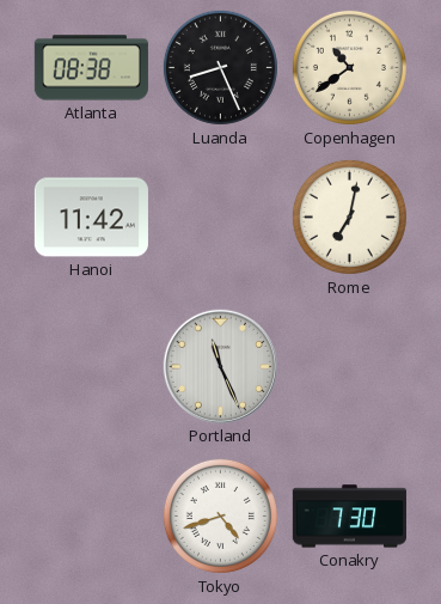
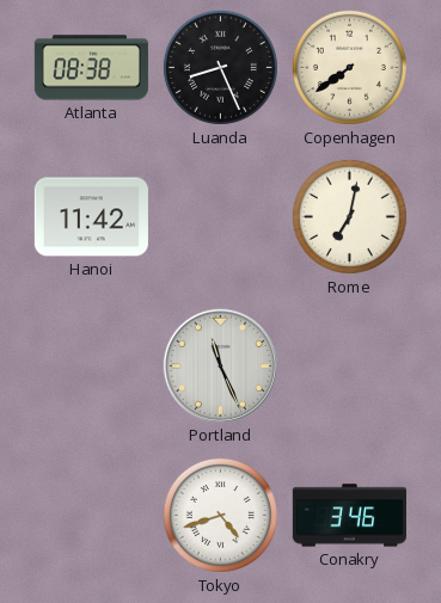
Copenhagen: 10:39 -> 7:39
Conakry: 7:30 -> 3:46
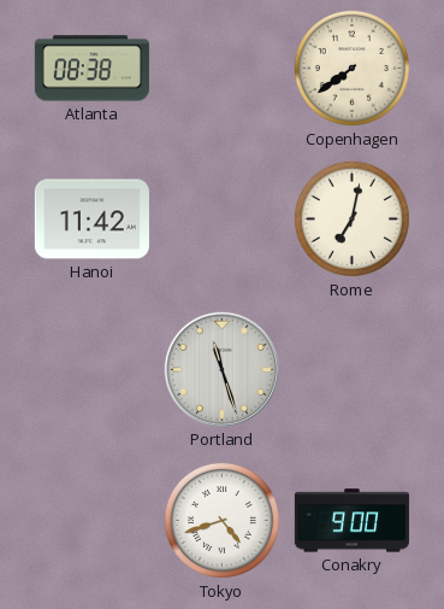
Luanda: 8:26 -> none
Portland: 11:26 -> 11:27
Conakry: 3:46 -> 9:00
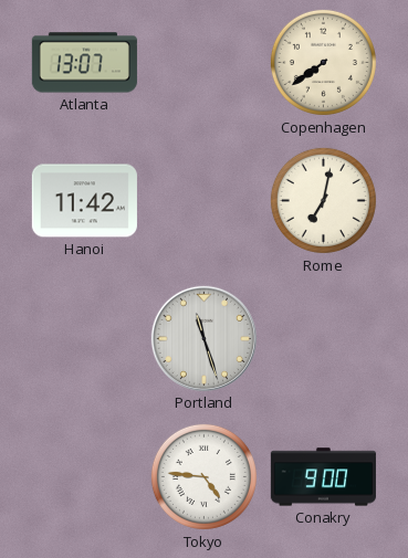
Atlanta: 08:38 -> 13:07
Tokyo: 4:42 -> 4:46
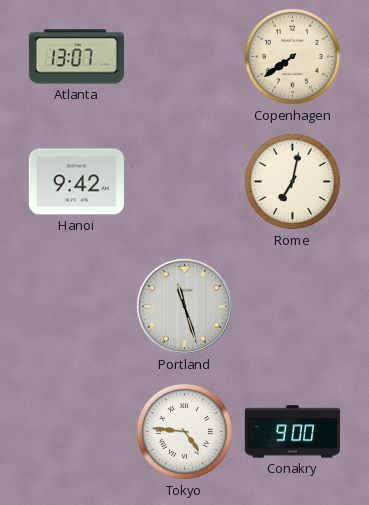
Hanoi: 11:42 -> 9:42
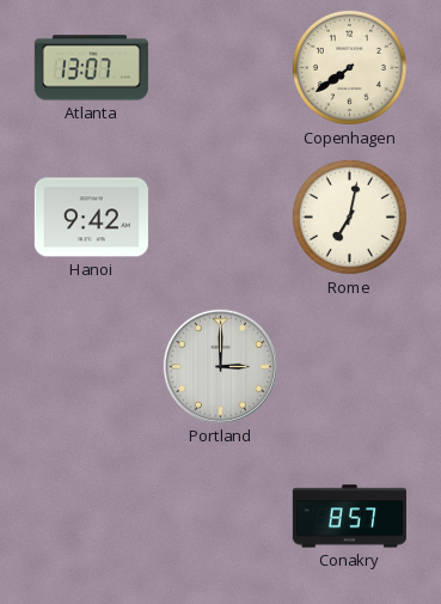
Portland: 11:27 -> 3:00
Tokyo: 4:46 -> none
Conakry: 9:00 -> 8:57
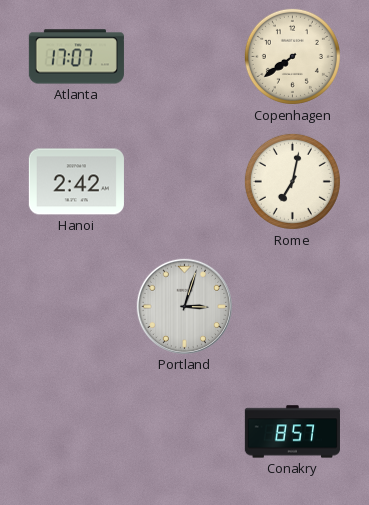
Atlanta: 13:07 -> 17:07
Hanoi: 9:42 -> 2:42
Portland: 3:00 -> 3:03
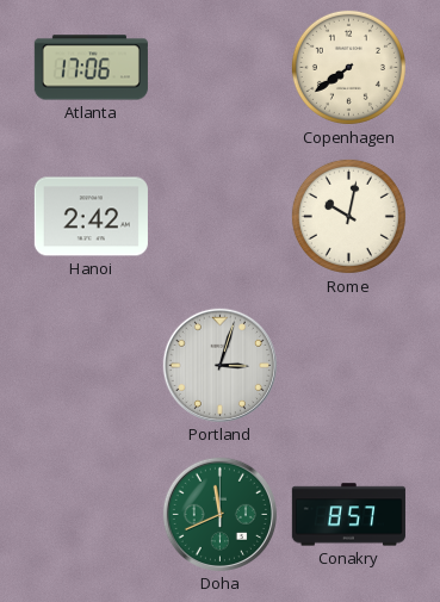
Atlanta: 17:07 -> 17:06
Rome: 7:02 -> 10:02
Doha: none -> 11:41
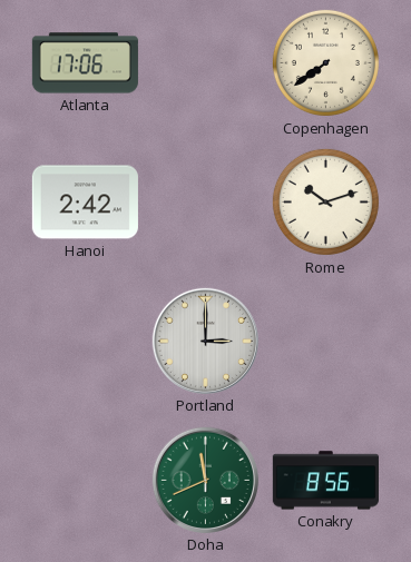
Rome: 10:02 -> 10:12
Portland: 3:03 -> 3:00
Conakry: 8:57 -> 8:56
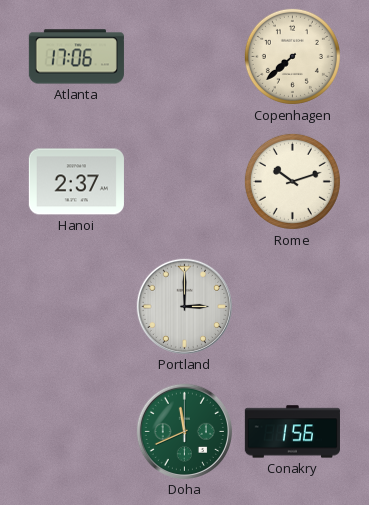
Copenhagen: 7:39 -> 7:38
Hanoi: 2:42 -> 2:37
Conakry: 8:56 -> 1:56
